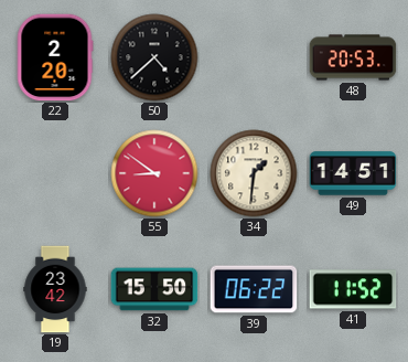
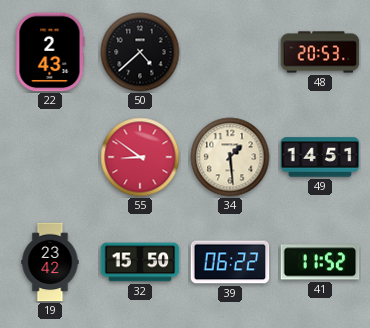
22: 2:20 -> 2:43
34: 1:31 -> 1:29
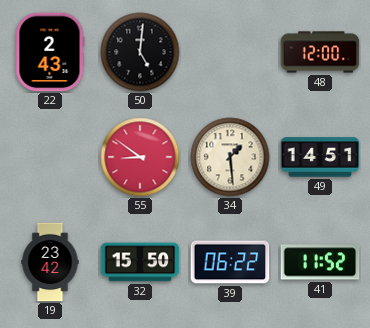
50: 4:38 -> 5:01
48: 20:53 -> 12:00
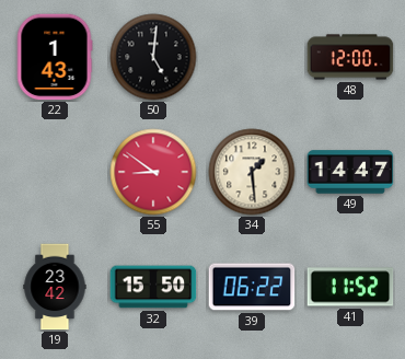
22: 2:43 -> 1:43
49: 14:51 -> 14:47
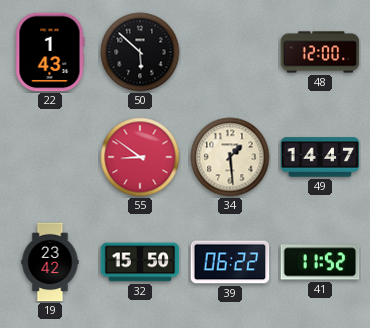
50: 5:01 -> 5:52
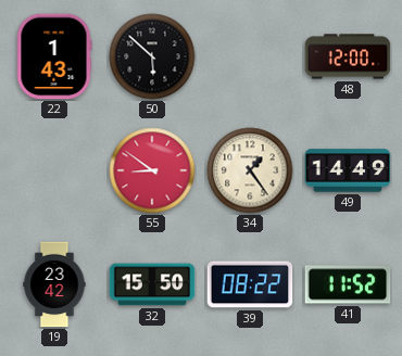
34: 1:29 -> 1:24
49: 14:47 -> 14:49
39: 06:22 -> 08:22
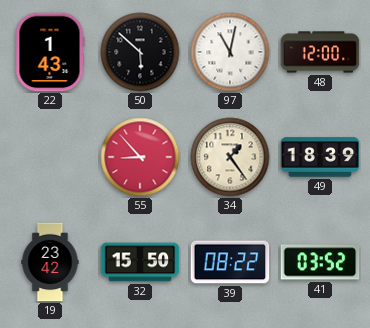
97: none -> 11:02
55: 8:51 -> 8:53
49: 14:49 -> 18:39
41: 11:52 -> 03:52
